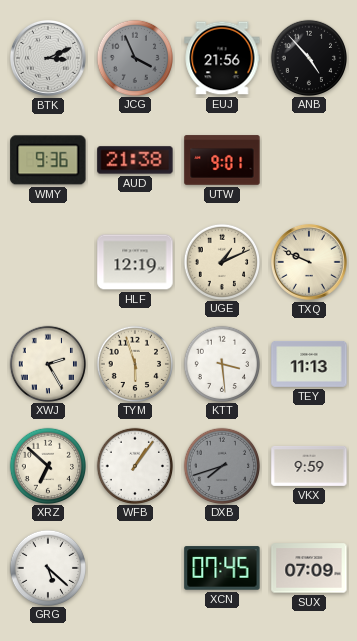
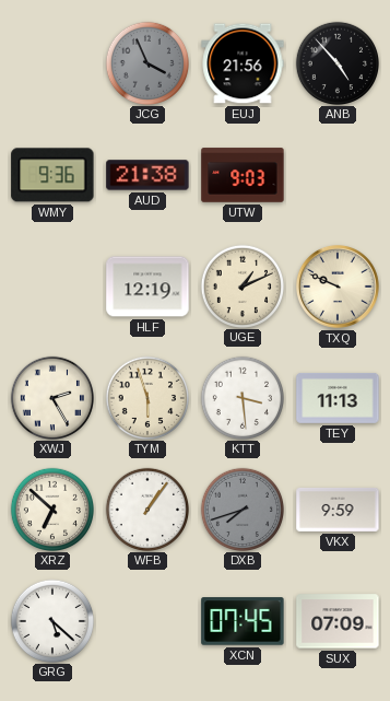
BTK: 3:11 -> none
UTW: 9:01 -> 9:03
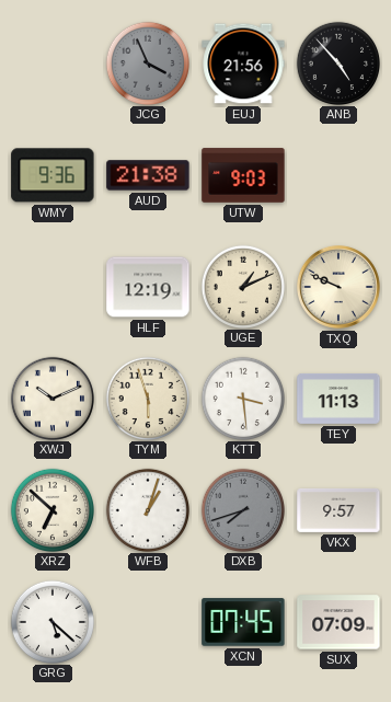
XWJ: 2:25 -> 10:11
WFB: 1:06 -> 1:03
VKX: 9:59 -> 9:57
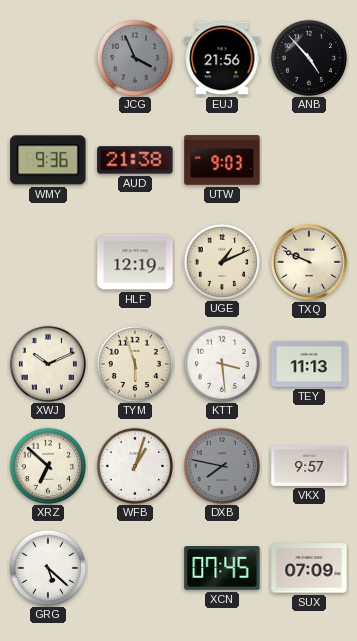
DXB: 7:42 -> 7:47
